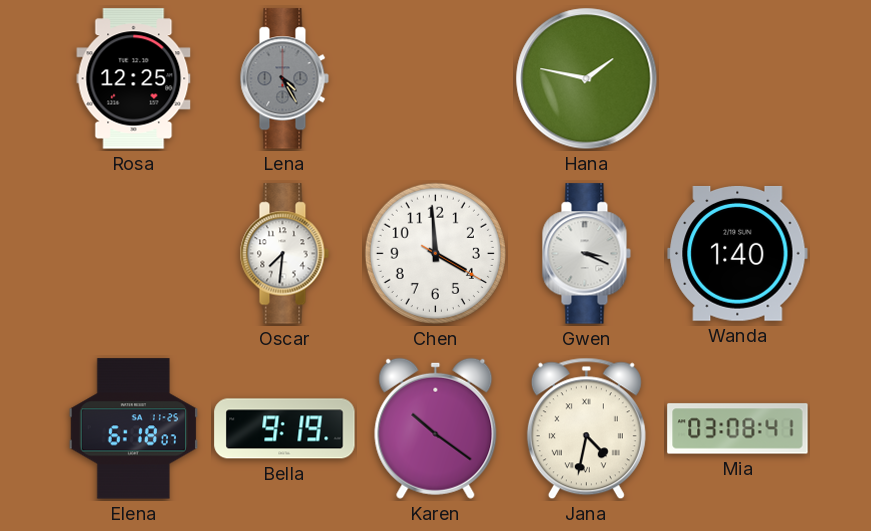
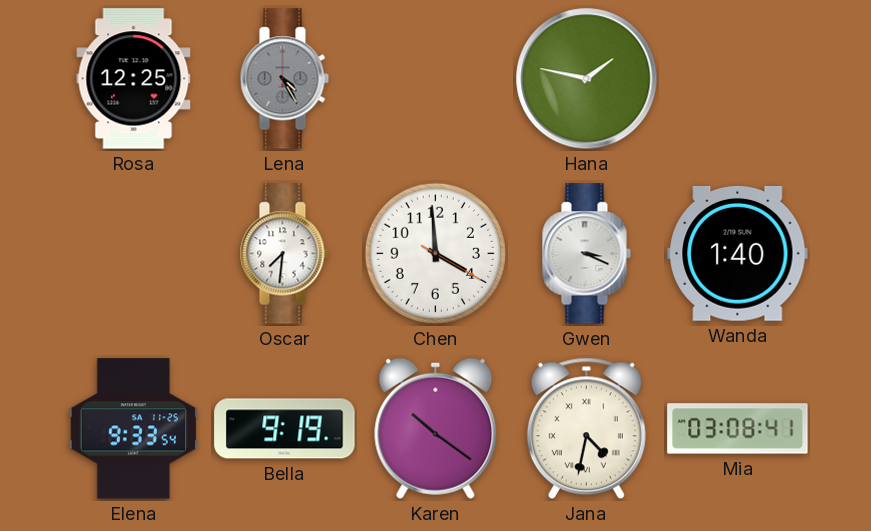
Elena: 6:18 -> 9:33
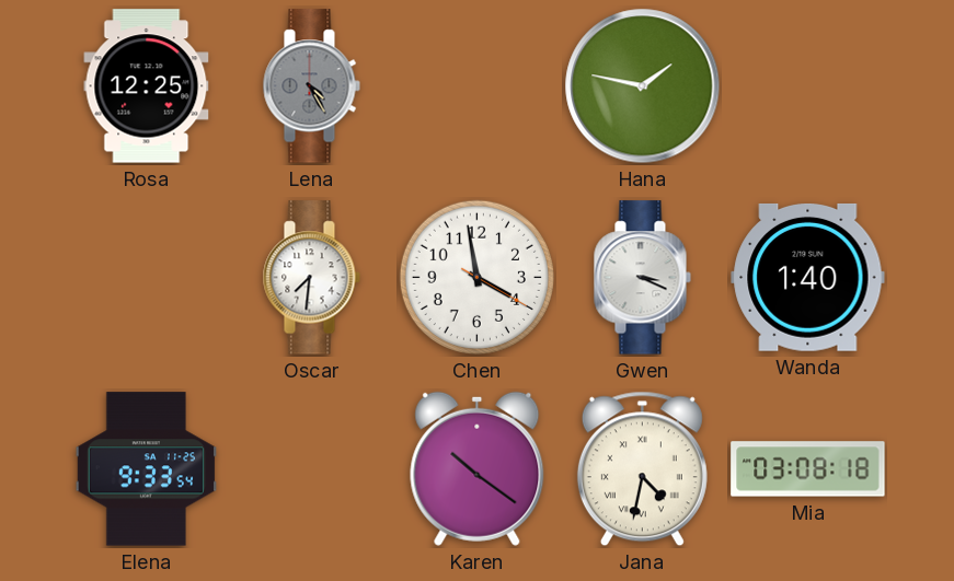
Chen: 3:59 -> 3:58
Bella: 9:19 -> none
Mia: 03:08:41 -> 03:08:18
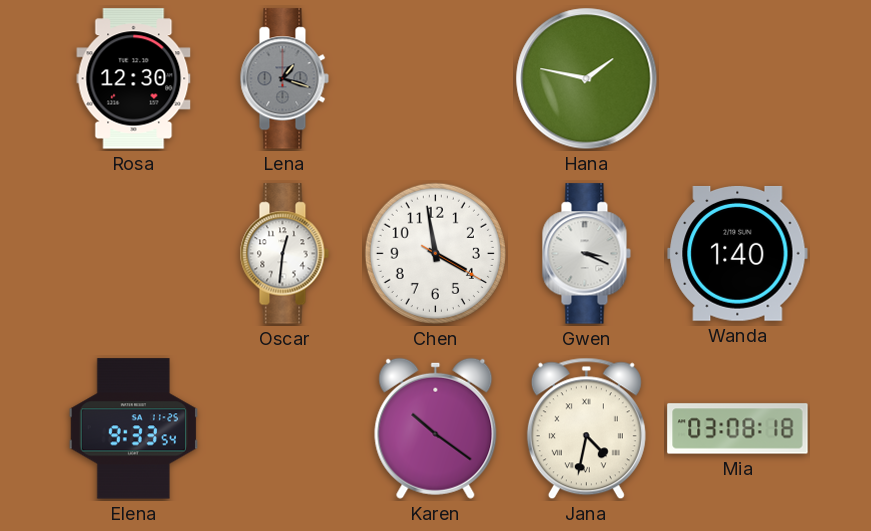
Rosa: 12:25 -> 12:30
Lena: 4:25 -> 1:18
Oscar: 7:31 -> 12:31
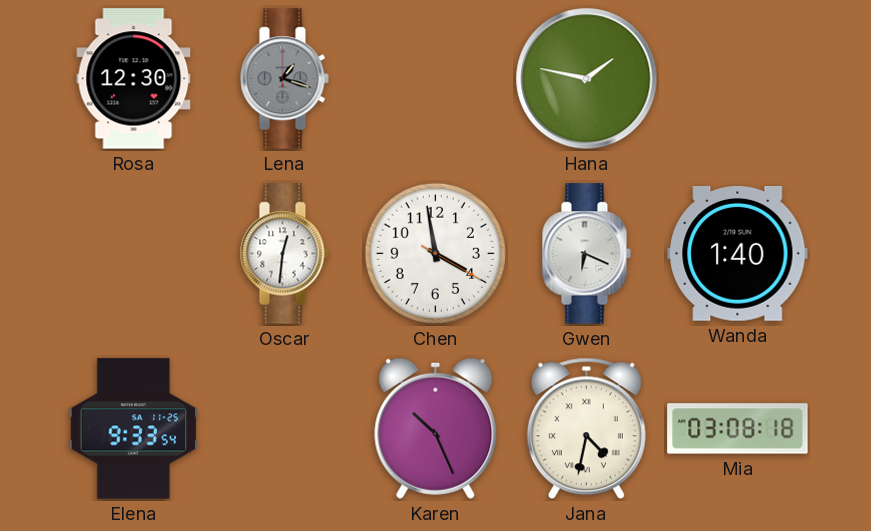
Gwen: 3:19 -> 6:19
Karen: 10:21 -> 10:26
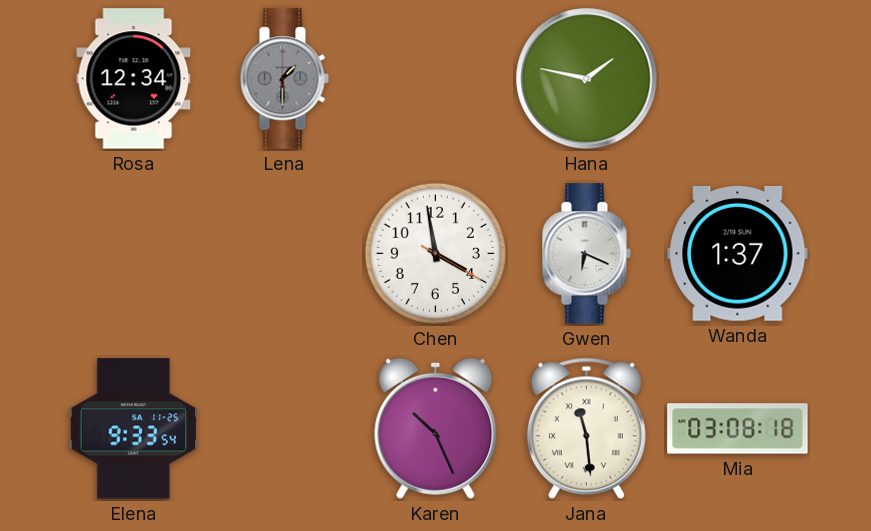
Rosa: 12:30 -> 12:34
Lena: 1:18 -> 1:30
Oscar: 12:31 -> none
Wanda: 1:40 -> 1:37
Jana: 4:32 -> 11:29
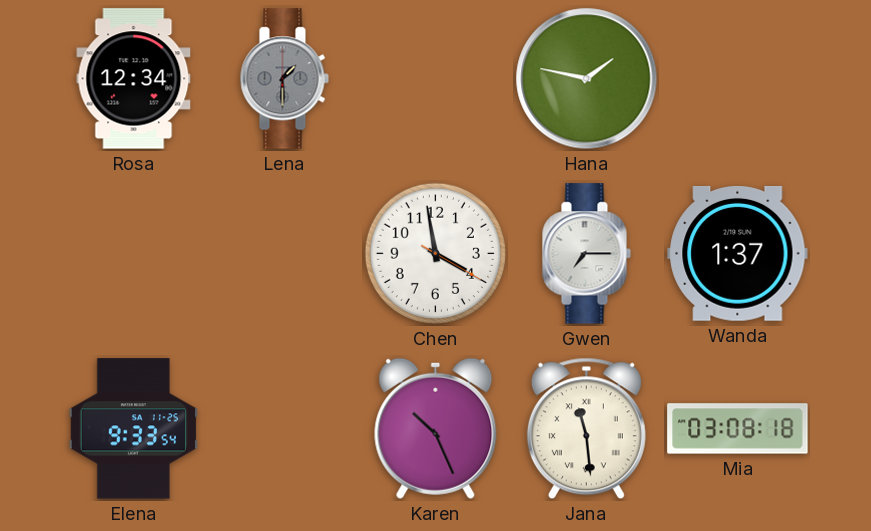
Gwen: 6:19 -> 7:15
